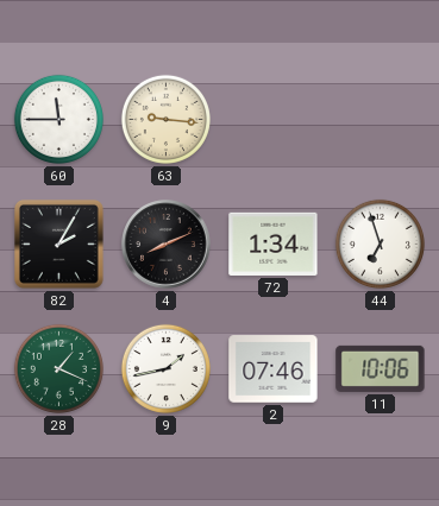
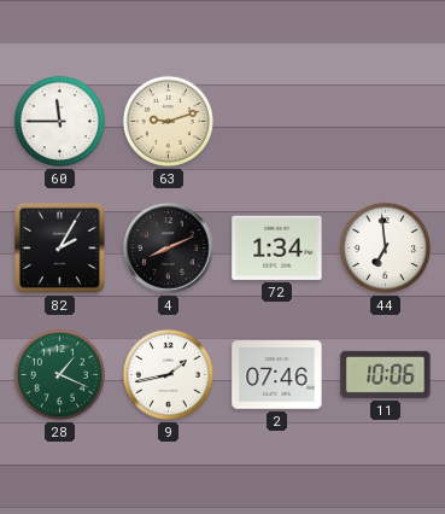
63: 9:16 -> 9:12
44: 6:57 -> 6:59
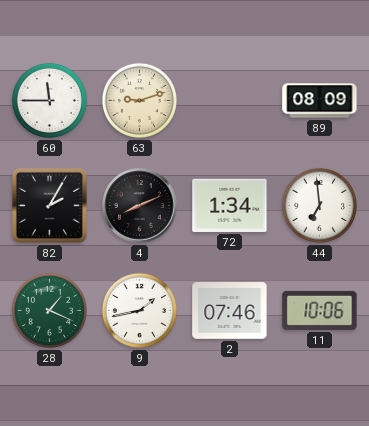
89: none -> 08:09
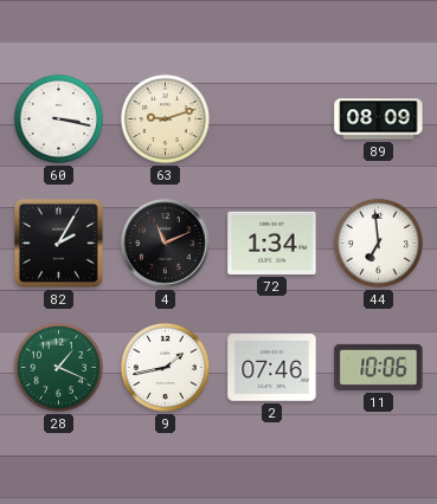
60: 11:45 -> 3:17
4: 8:11 -> 11:11
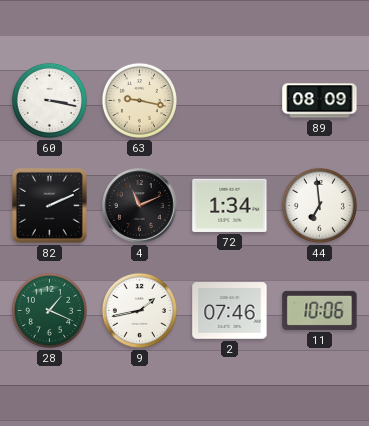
63: 9:12 -> 9:17
82: 2:05 -> 2:11
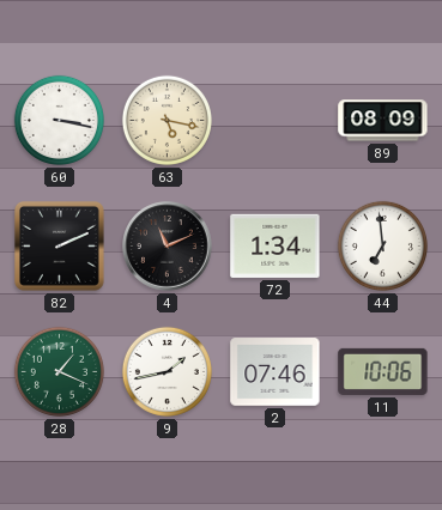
63: 9:17 -> 5:17
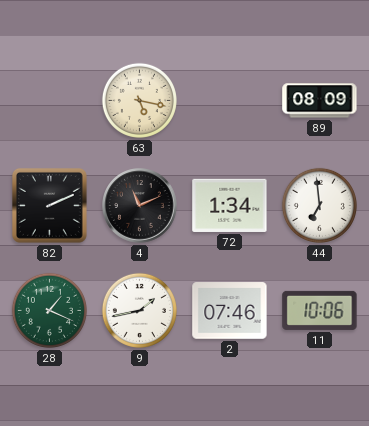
60: 3:17 -> none
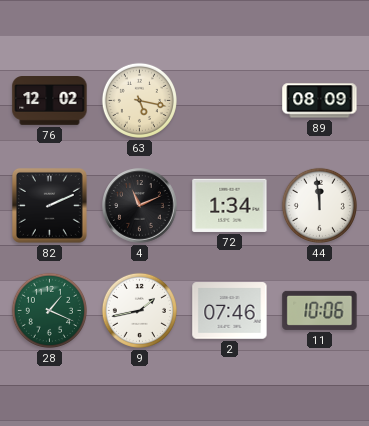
76: none -> 12:02
44: 6:59 -> 11:59
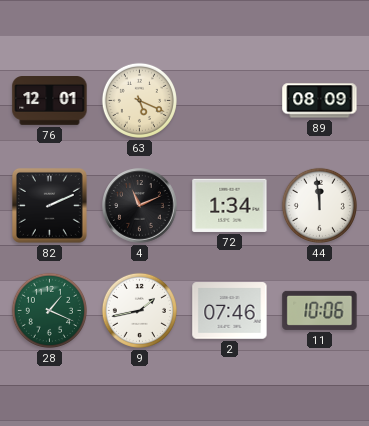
76: 12:02 -> 12:01
63: 5:17 -> 5:19
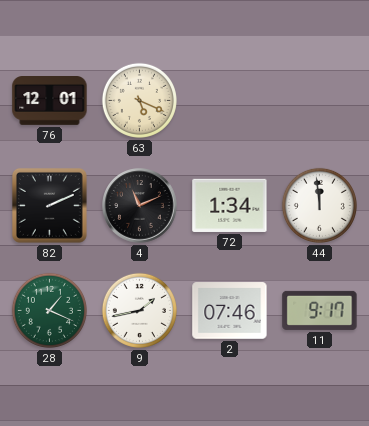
89: 08:09 -> none
11: 10:06 -> 9:17
